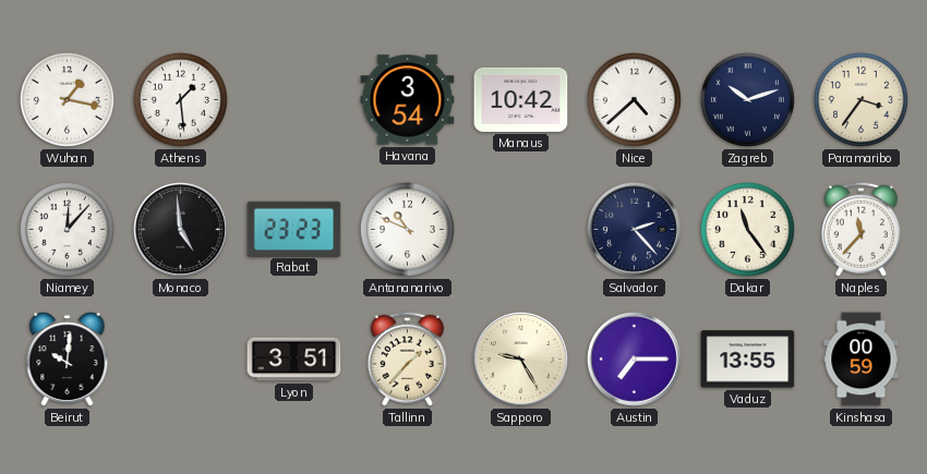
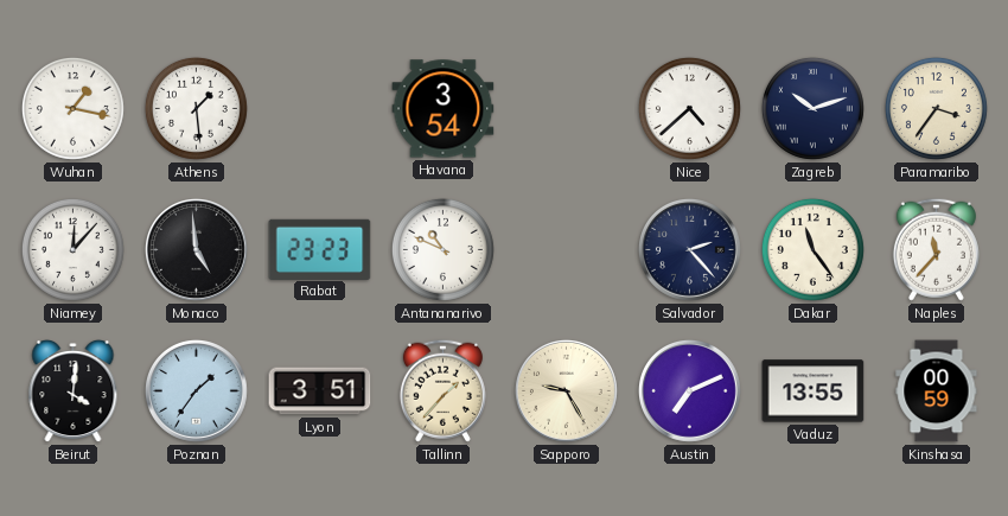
Manaus: 10:42 -> none
Beirut: 10:01 -> 4:01
Poznan: none -> 1:36
Austin: 7:15 -> 7:11
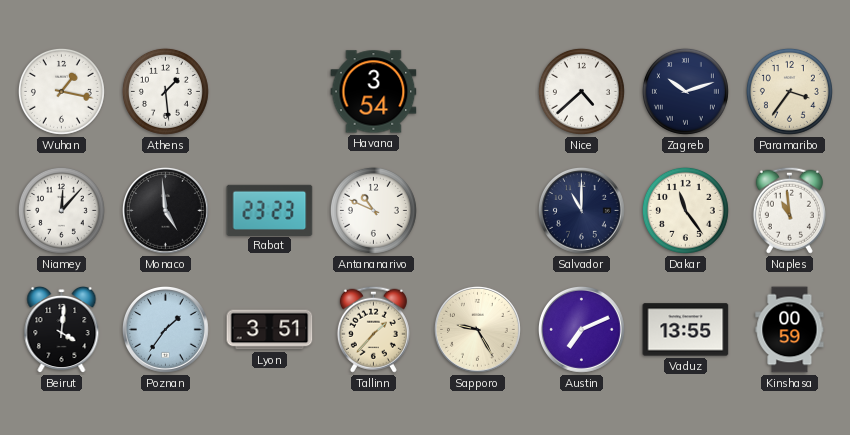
Salvador: 2:23 -> 11:00
Naples: 11:37 -> 10:59
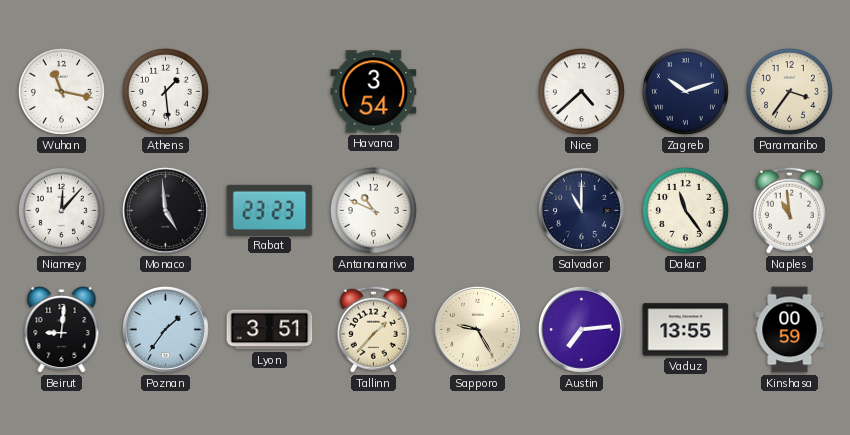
Wuhan: 1:17 -> 11:17
Beirut: 4:01 -> 9:01
Austin: 7:11 -> 7:14
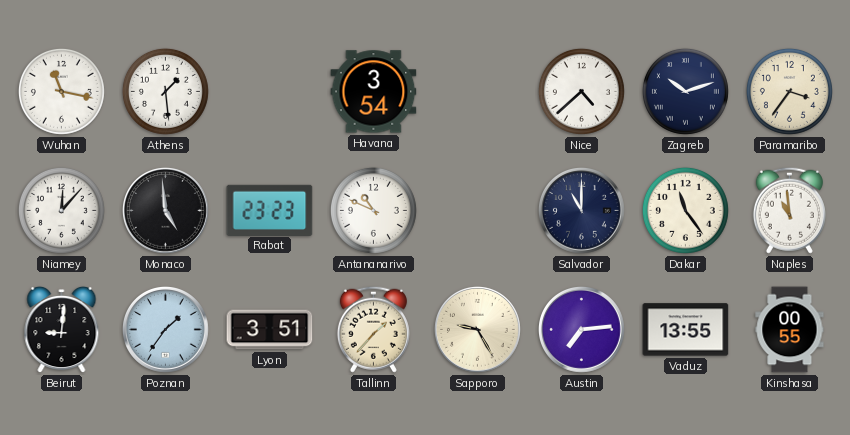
Kinshasa: 00:59 -> 00:55
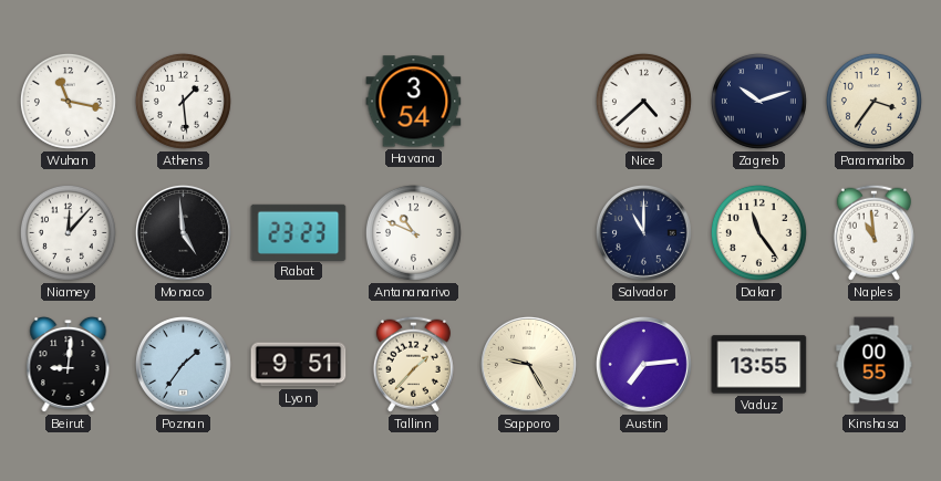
Lyon: 3:51 -> 9:51
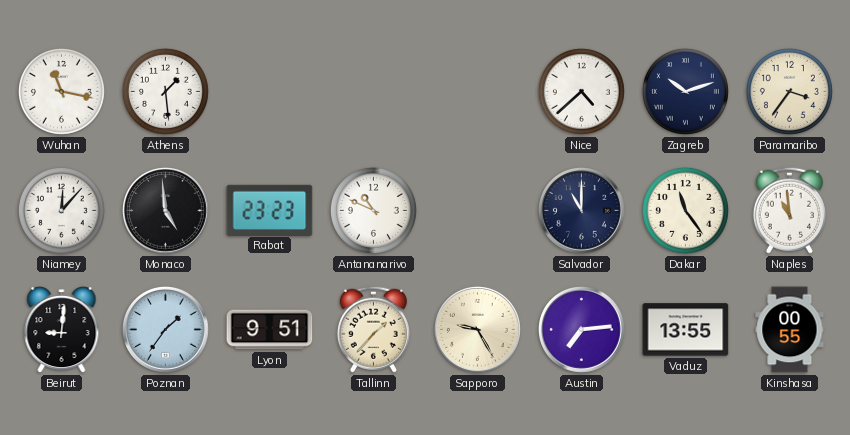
Havana: 3:54 -> none
